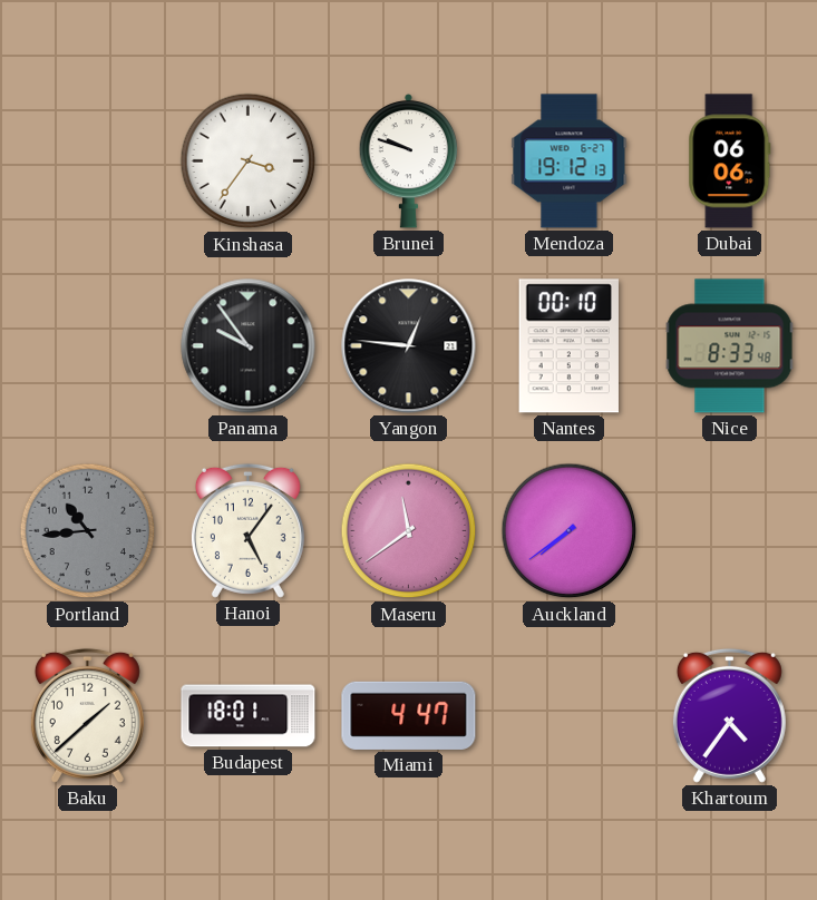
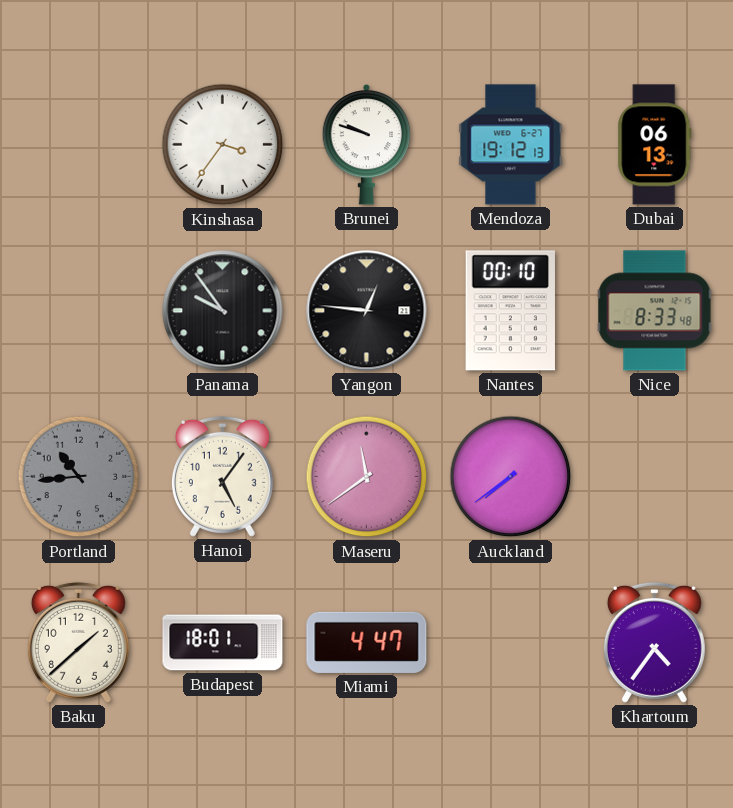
Dubai: 06:06 -> 06:13
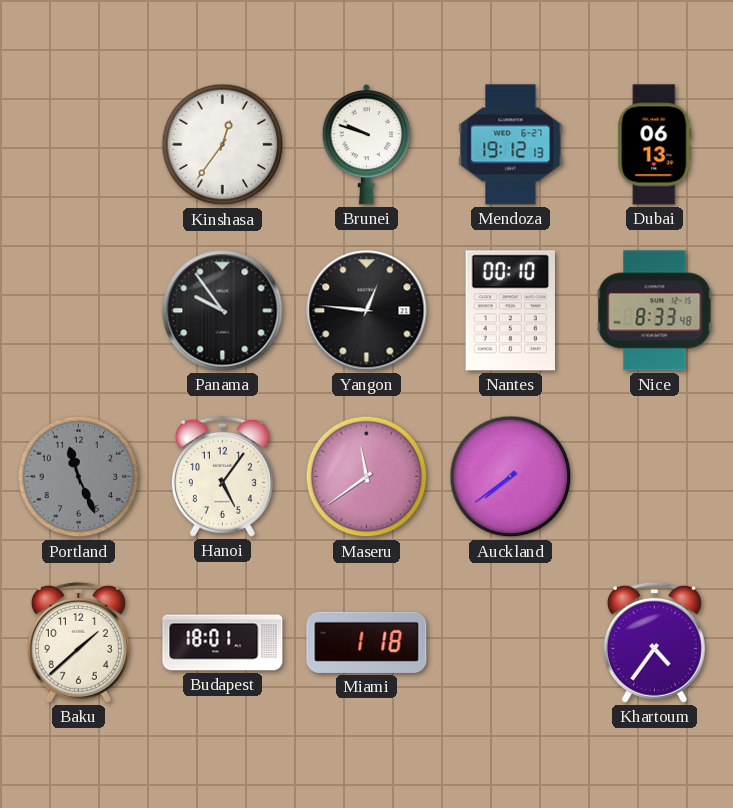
Kinshasa: 3:36 -> 12:36
Portland: 10:44 -> 11:26
Miami: 4:47 -> 1:18
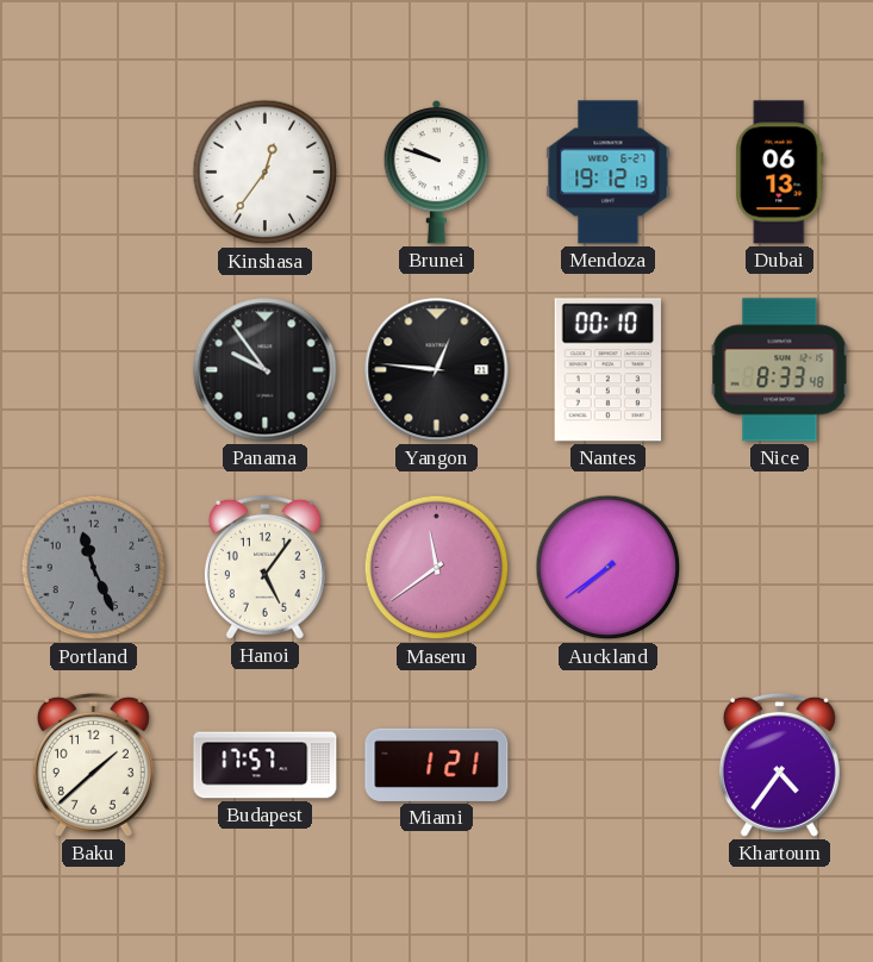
Budapest: 18:01 -> 17:57
Miami: 1:18 -> 1:21
